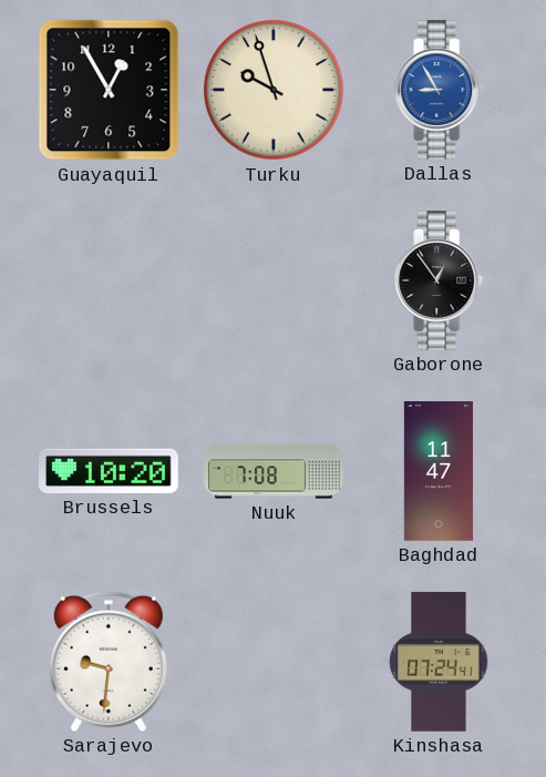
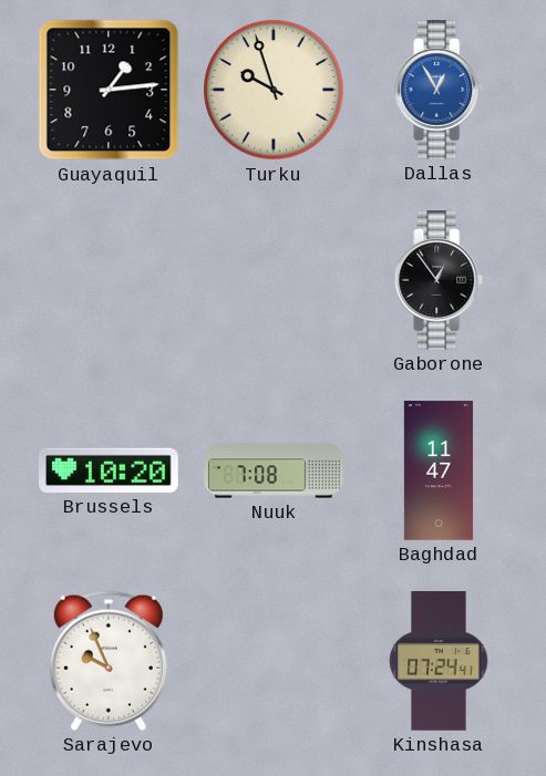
Guayaquil: 12:55 -> 1:14
Dallas: 8:55 -> 12:55
Sarajevo: 9:31 -> 9:56
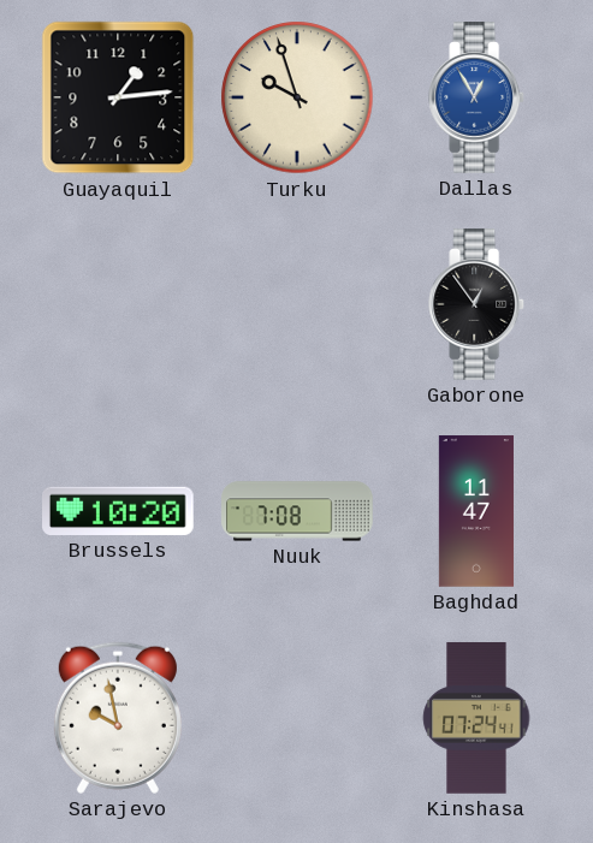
Sarajevo: 9:56 -> 9:58
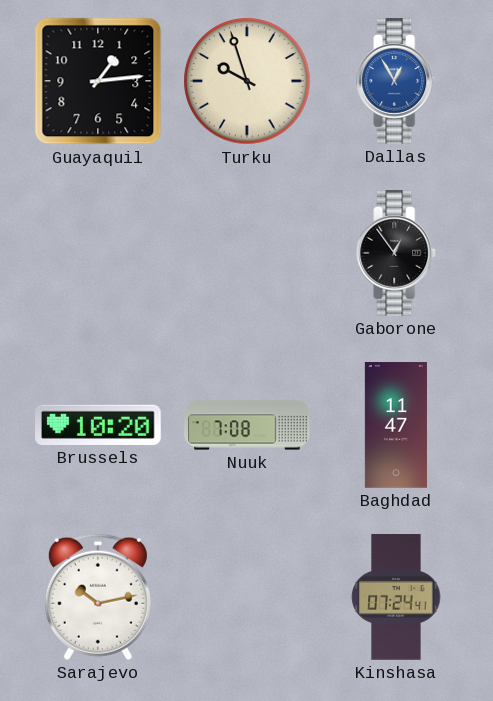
Sarajevo: 9:58 -> 10:13
